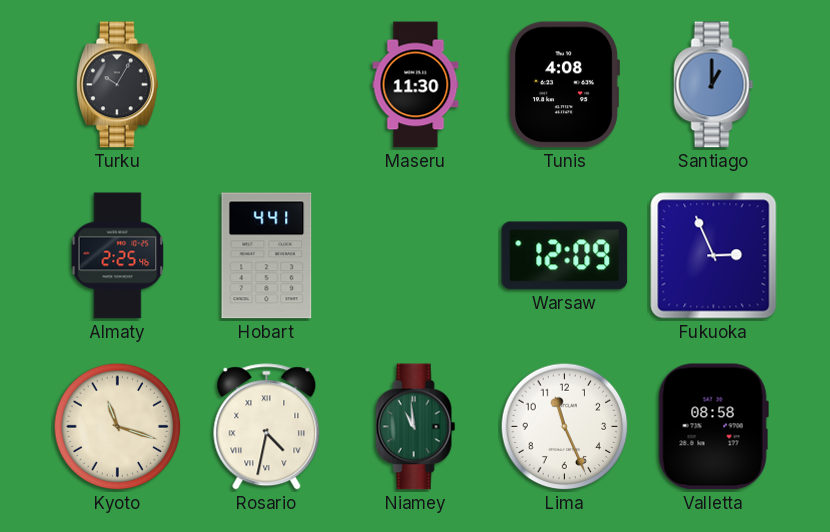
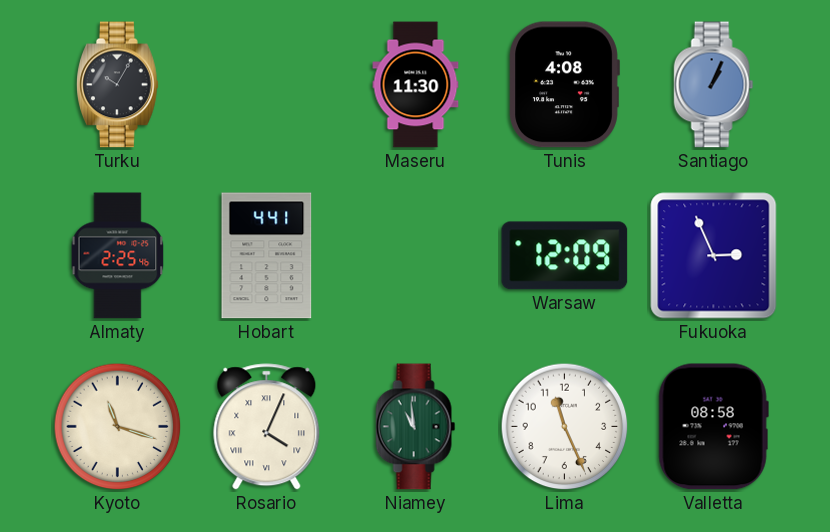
Santiago: 1:00 -> 1:04
Rosario: 4:32 -> 4:04
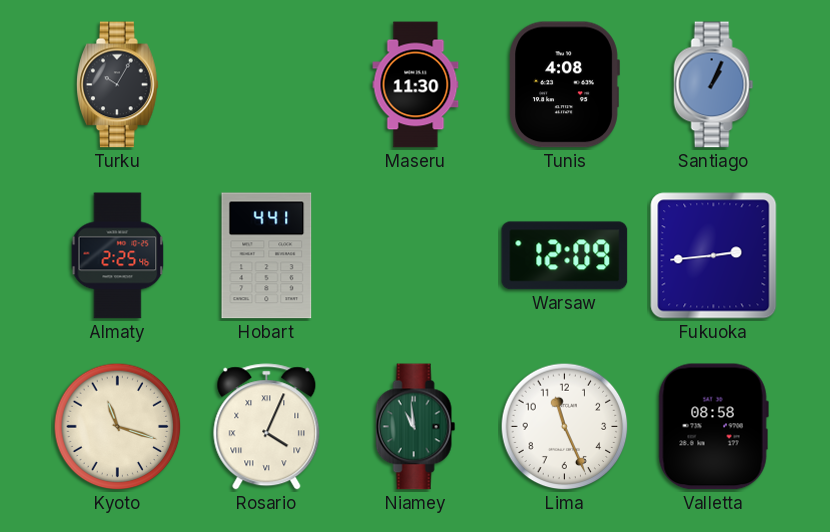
Fukuoka: 2:56 -> 2:44
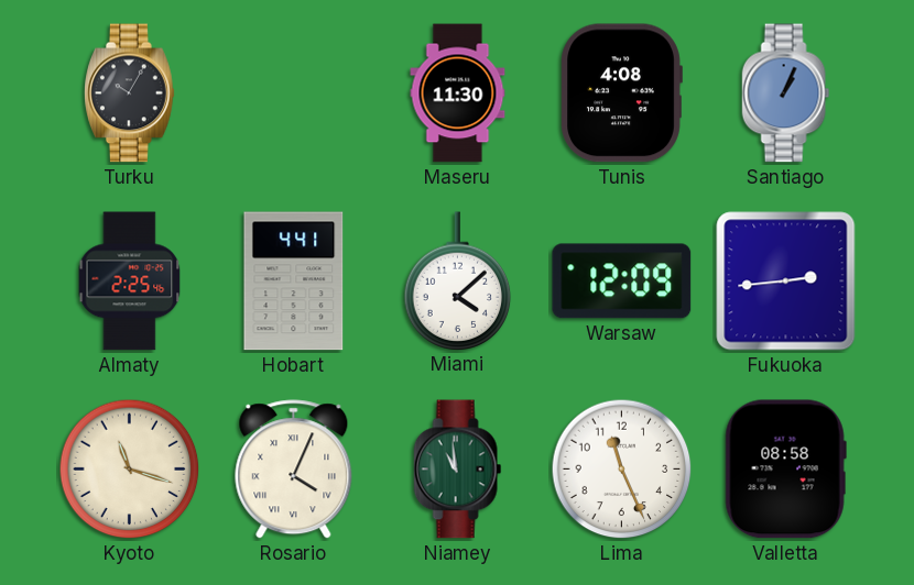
Miami: none -> 4:08
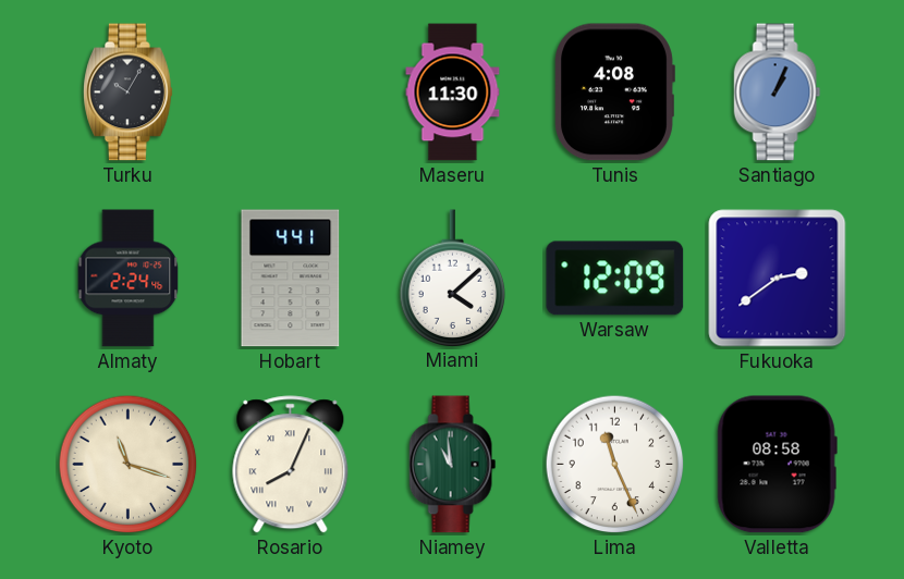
Almaty: 2:25 -> 2:24
Fukuoka: 2:44 -> 2:39
Rosario: 4:04 -> 8:04
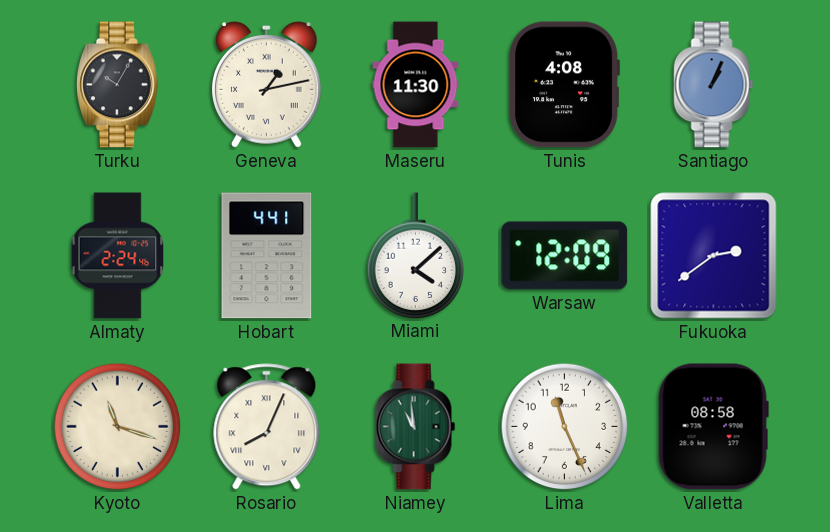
Geneva: none -> 1:13
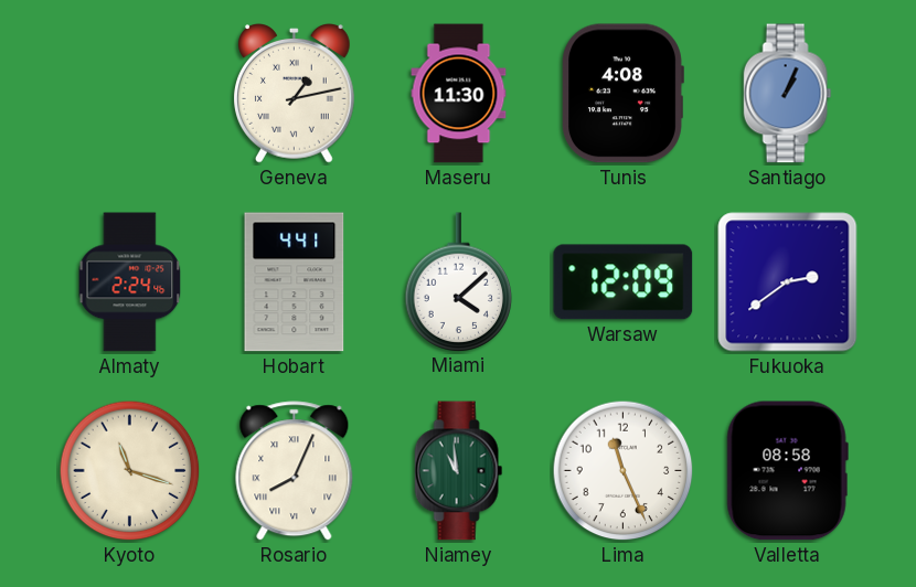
Turku: 10:05 -> none
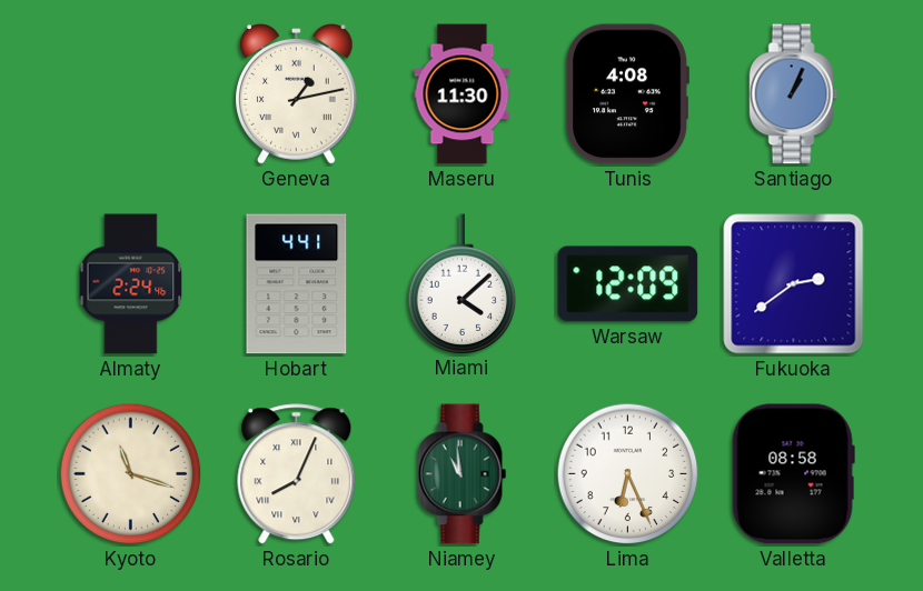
Lima: 11:26 -> 6:26
